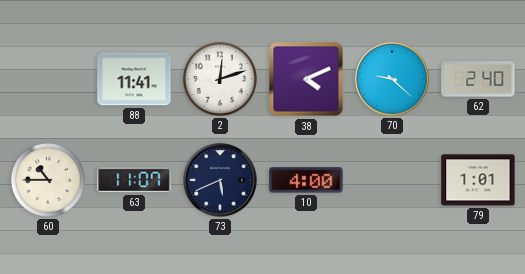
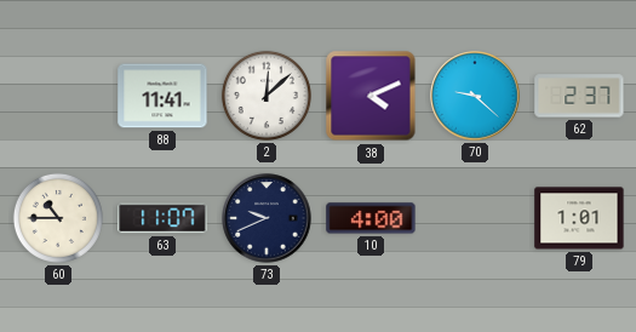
2: 12:12 -> 12:08
62: 2:40 -> 2:37
73: 5:41 -> 9:41
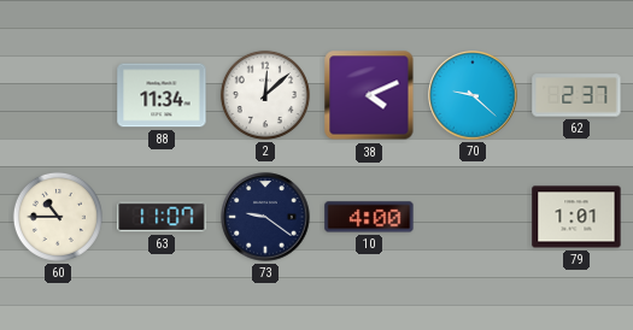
88: 11:41 -> 11:34
73: 9:41 -> 9:21
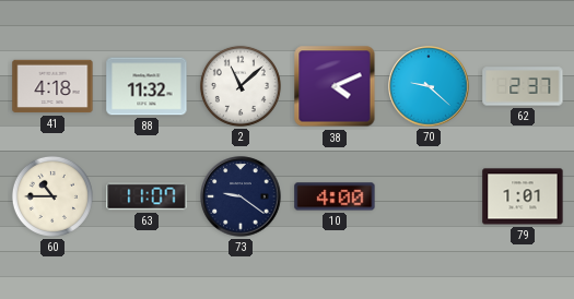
41: none -> 4:18
88: 11:34 -> 11:32
2: 12:08 -> 11:08
